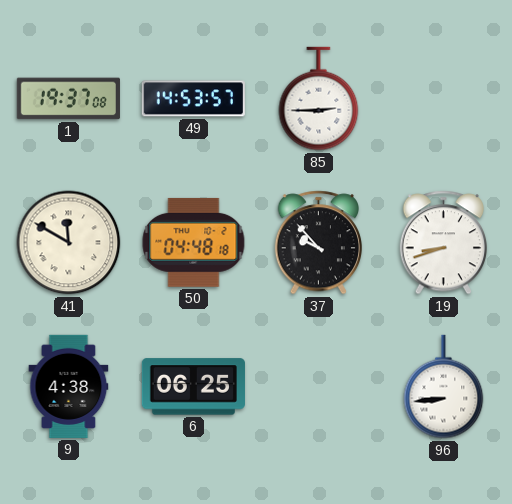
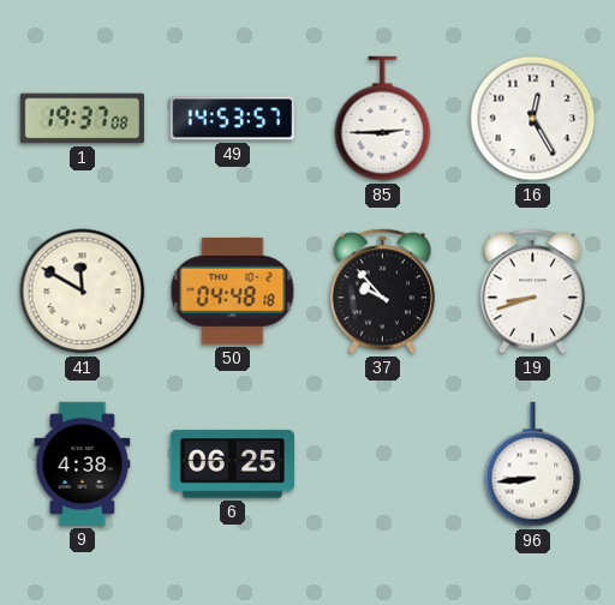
16: none -> 12:25
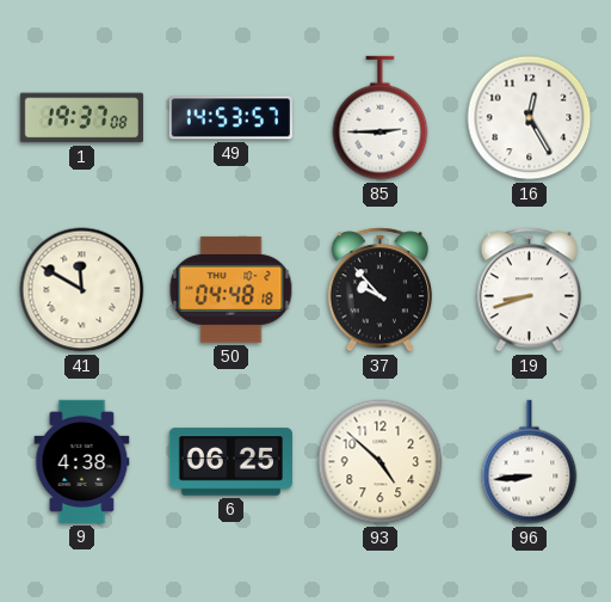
93: none -> 4:52
